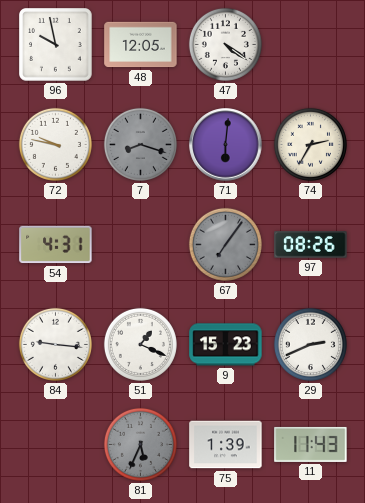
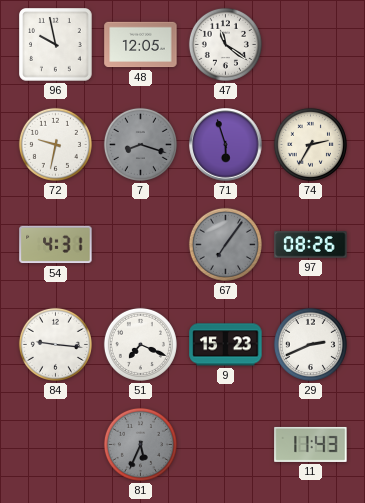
47: 4:21 -> 11:21
72: 9:47 -> 9:32
71: 6:01 -> 5:57
51: 1:19 -> 7:19
75: 1:39 -> none
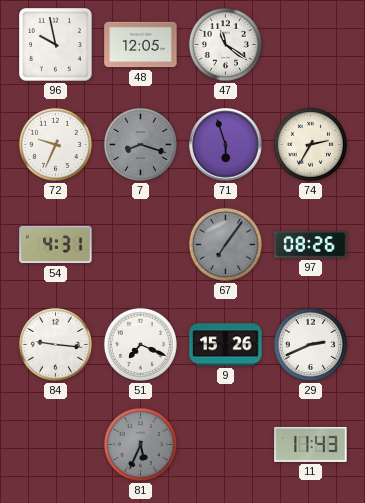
72: 9:32 -> 9:34
9: 15:23 -> 15:26
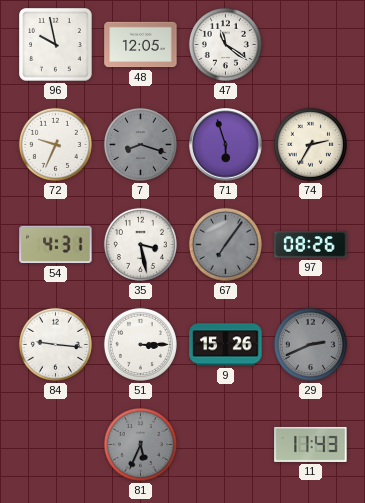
35: none -> 3:28
51: 7:19 -> 3:15
29 dial: white -> grey
